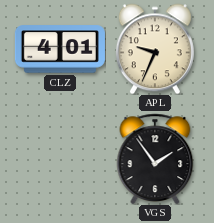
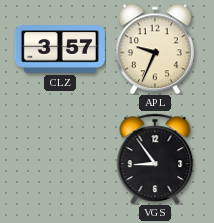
CLZ: 4:01 -> 3:57
VGS: 1:54 -> 8:54
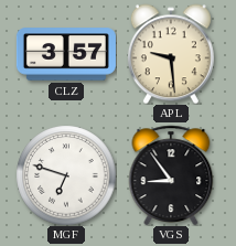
APL: 9:34 -> 9:29
MGF: none -> 6:48
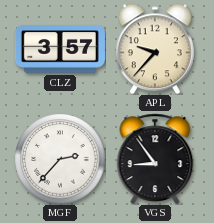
APL: 9:29 -> 9:37
MGF: 6:48 -> 2:37
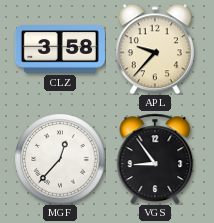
CLZ: 3:57 -> 3:58
MGF: 2:37 -> 12:37
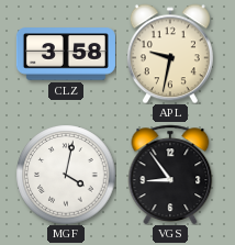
APL: 9:37 -> 9:32
MGF: 12:37 -> 4:02
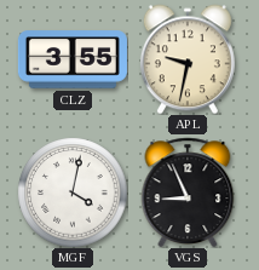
CLZ: 3:58 -> 3:55
VGS: 8:54 -> 8:56
